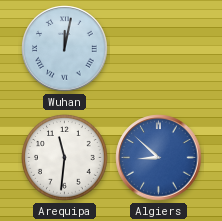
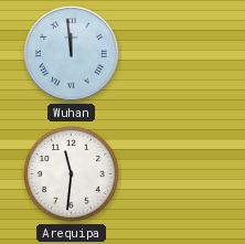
Wuhan: 12:02 -> 11:59
Algiers: 8:52 -> none
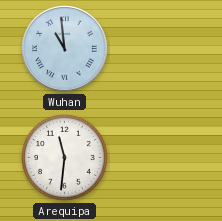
Wuhan: 11:59 -> 10:59
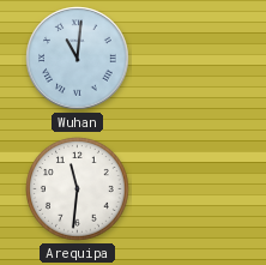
Wuhan: 10:59 -> 11:01
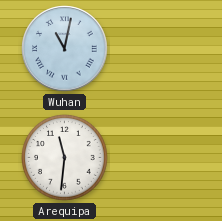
Wuhan: 11:01 -> 11:02
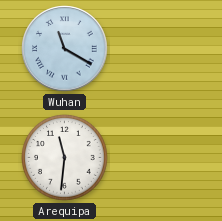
Wuhan: 11:02 -> 11:20
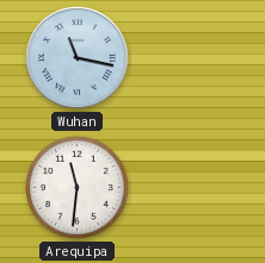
Wuhan: 11:20 -> 11:17
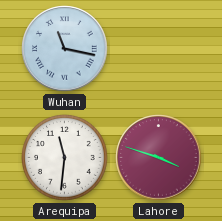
Lahore: none -> 3:48
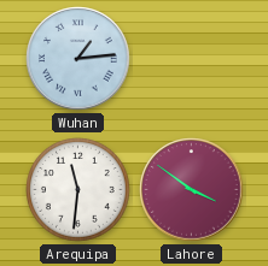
Wuhan: 11:17 -> 1:14
Lahore: 3:48 -> 3:51
